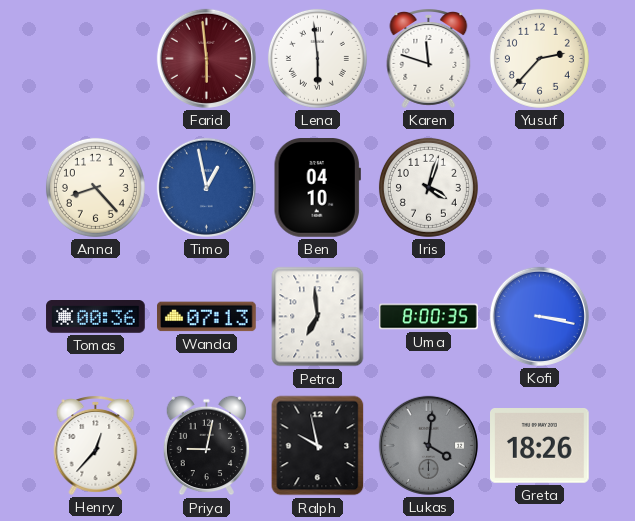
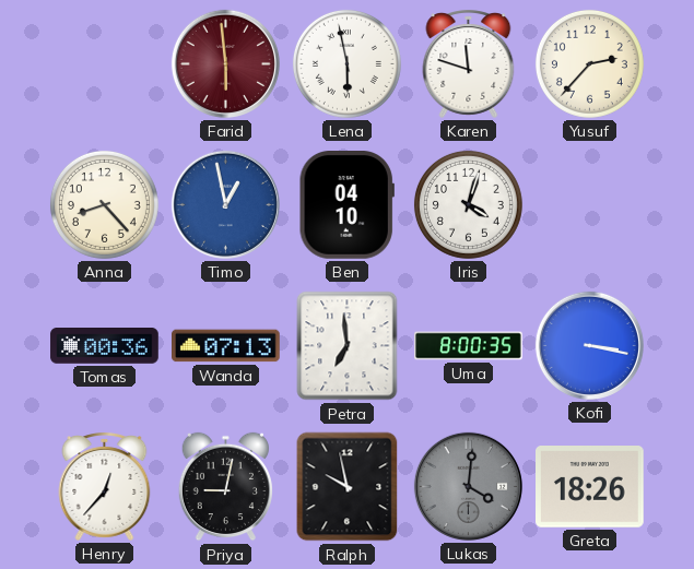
Lena: 5:59 -> 5:58
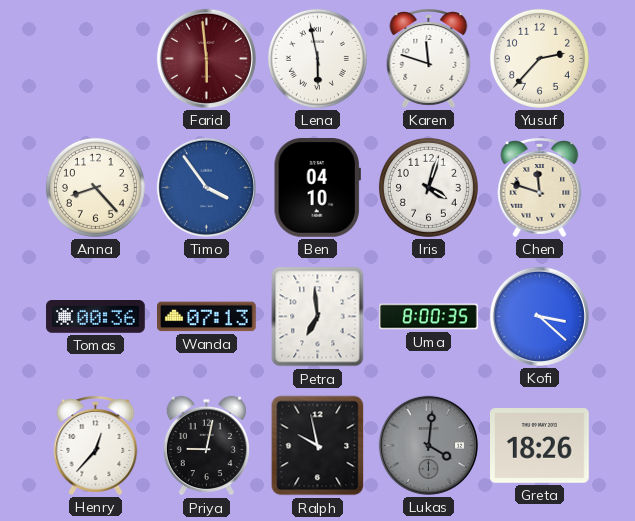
Timo: 12:58 -> 3:54
Chen: none -> 11:48
Kofi: 3:17 -> 3:22
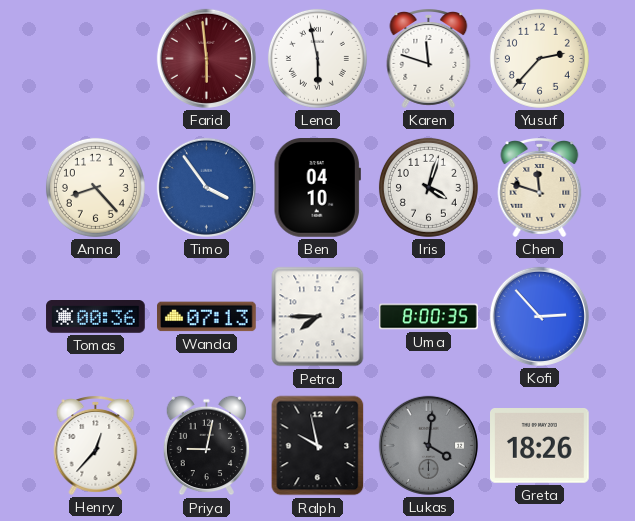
Petra: 6:59 -> 7:45
Kofi: 3:22 -> 2:53
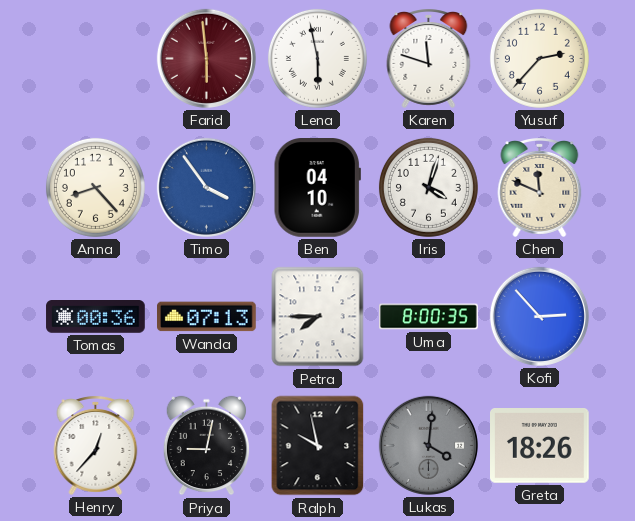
Chen: 11:48 -> 11:49
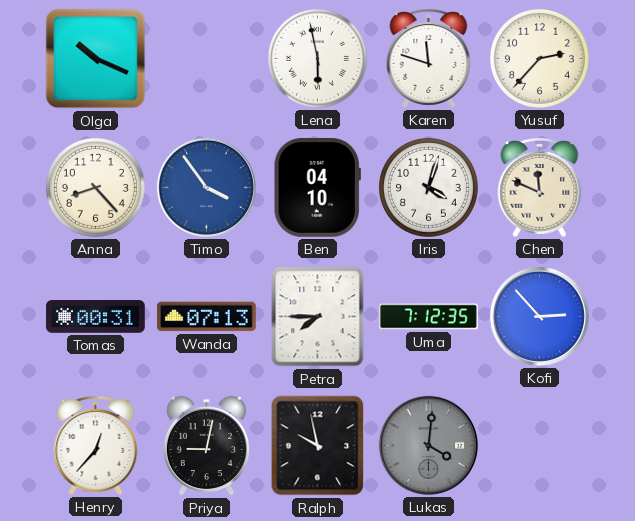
Olga: none -> 10:19
Farid: 5:59 -> none
Tomas: 00:36 -> 00:31
Uma: 8:00 -> 7:12
Greta: 18:26 -> none
